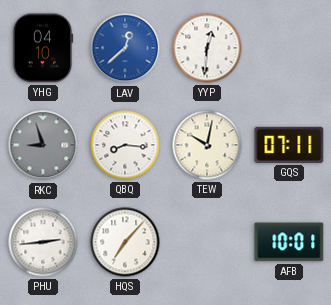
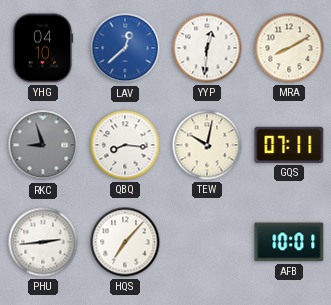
MRA: none -> 8:10
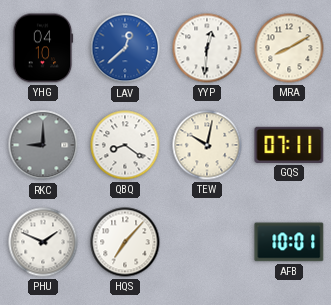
RKC: 8:57 -> 9:00
QBQ: 8:16 -> 8:21
PHU: 2:44 -> 1:49
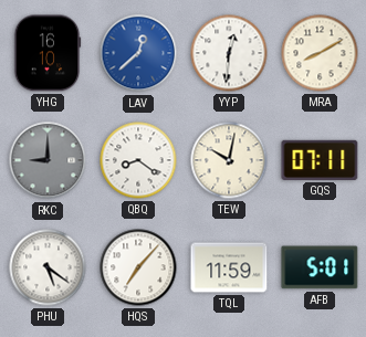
YHG: 04:10 -> 16:10
PHU: 1:49 -> 5:21
TQL: none -> 11:59
AFB: 10:01 -> 5:01
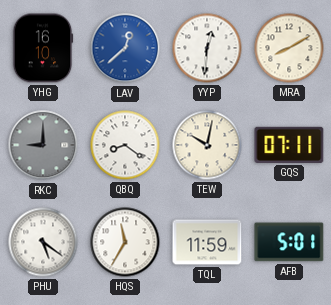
HQS: 7:07 -> 11:35
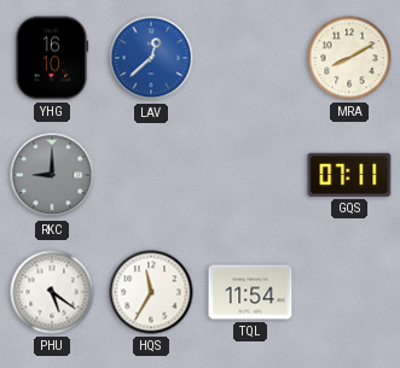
YYP: 12:31 -> none
QBQ: 8:21 -> none
TEW: 10:02 -> none
TQL: 11:59 -> 11:54
AFB: 5:01 -> none
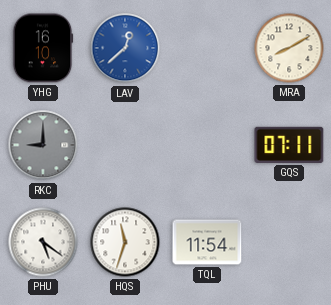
HQS: 11:35 -> 11:33
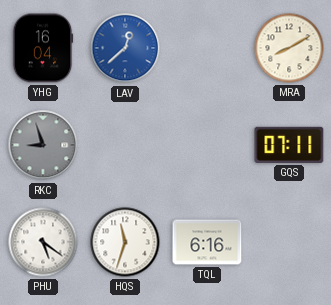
YHG: 16:10 -> 16:04
RKC: 9:00 -> 8:57
TQL: 11:54 -> 6:16
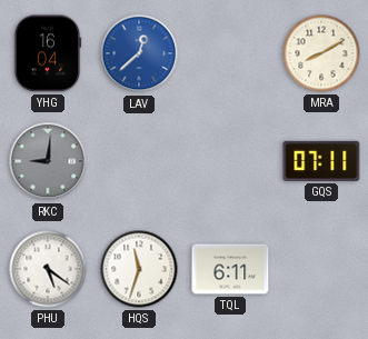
RKC: 8:57 -> 9:01
TQL: 6:16 -> 6:11
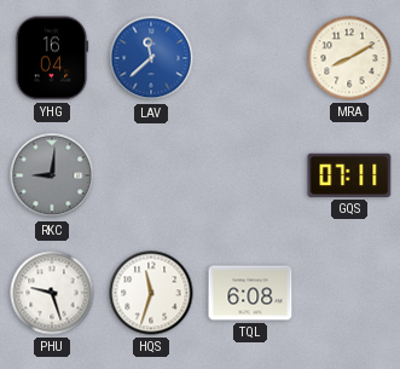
LAV: 12:38 -> 11:38
PHU: 5:21 -> 9:27
TQL: 6:11 -> 6:08
